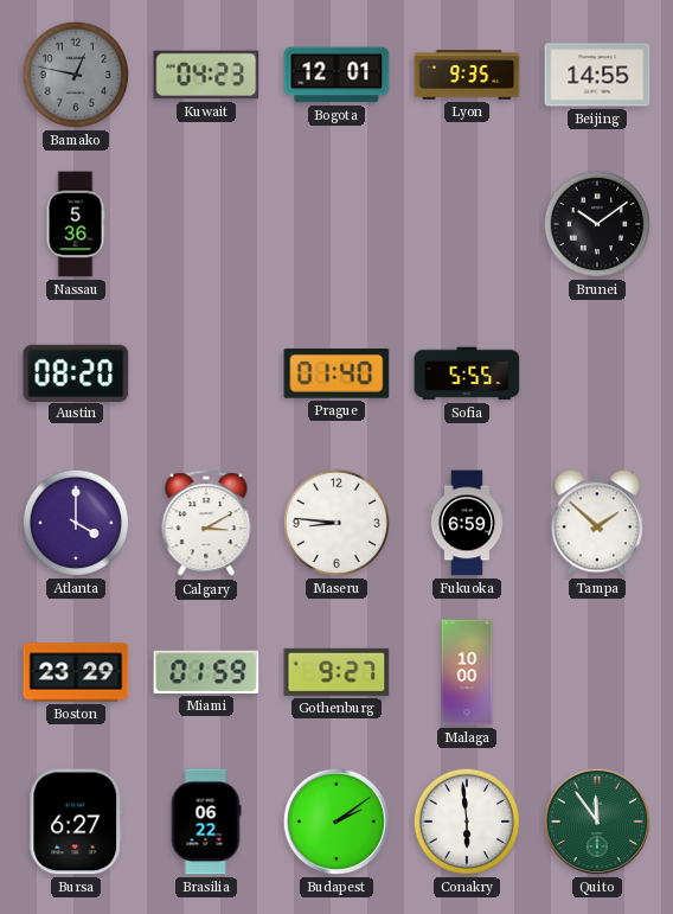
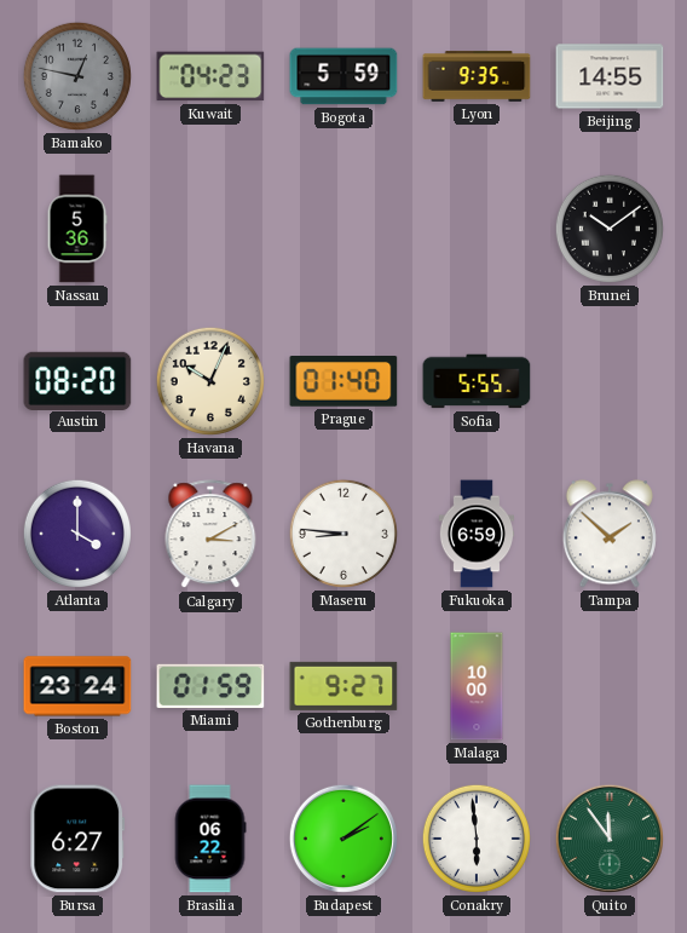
Bogota: 12:01 -> 5:59
Havana: none -> 10:04
Boston: 23:29 -> 23:24
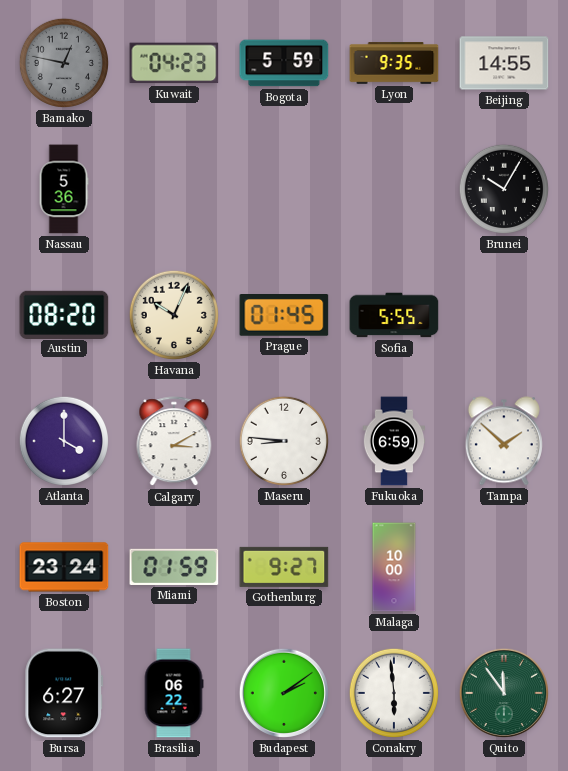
Brunei: 10:09 -> 10:05
Prague: 01:40 -> 01:45
